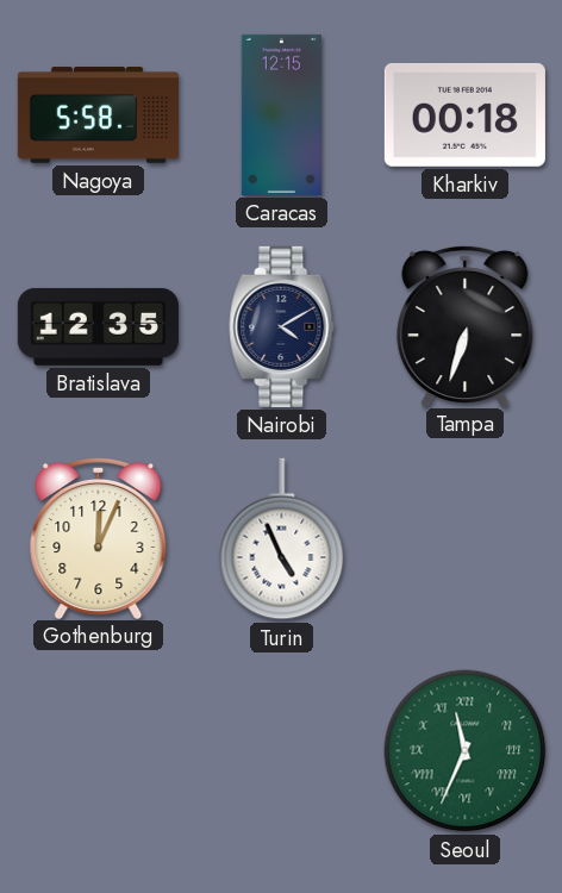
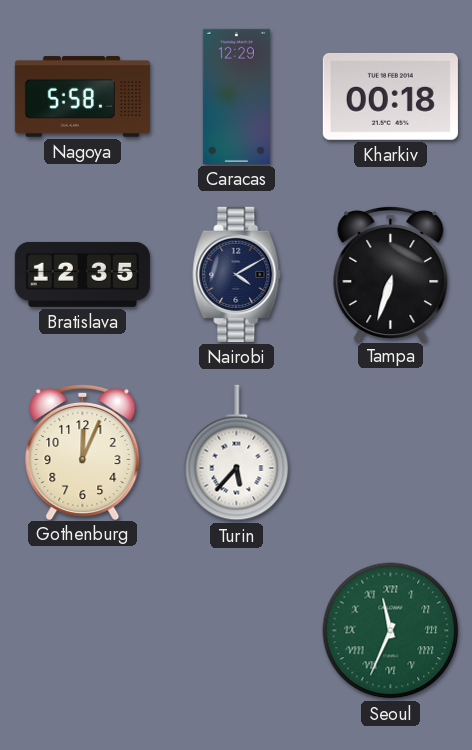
Caracas: 12:15 -> 12:29
Turin: 4:56 -> 5:37
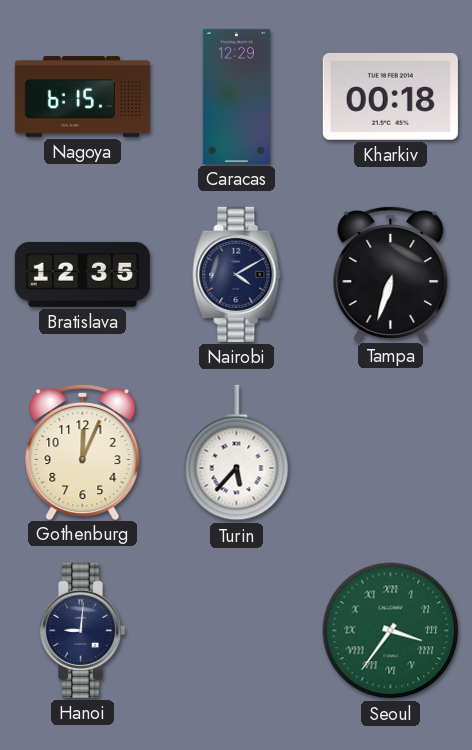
Nagoya: 5:58 -> 6:15
Hanoi: none -> 9:01
Seoul: 11:34 -> 3:36
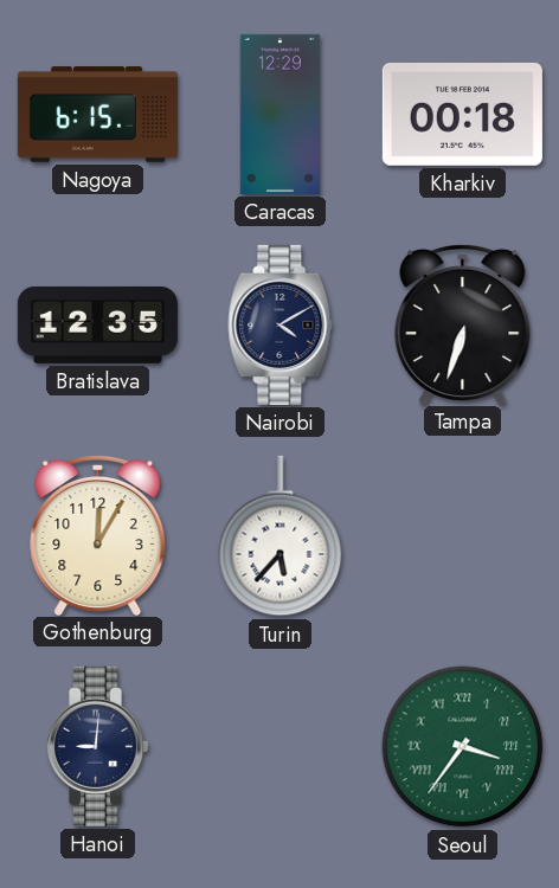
Gothenburg: 12:04 -> 12:05
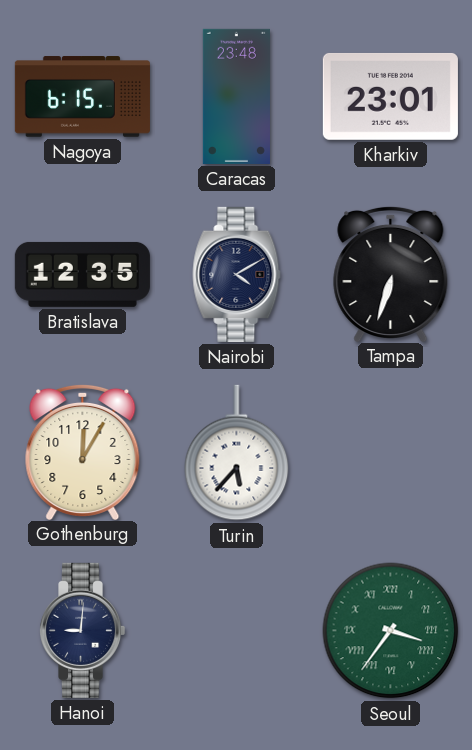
Caracas: 12:29 -> 23:48
Kharkiv: 00:18 -> 23:01
